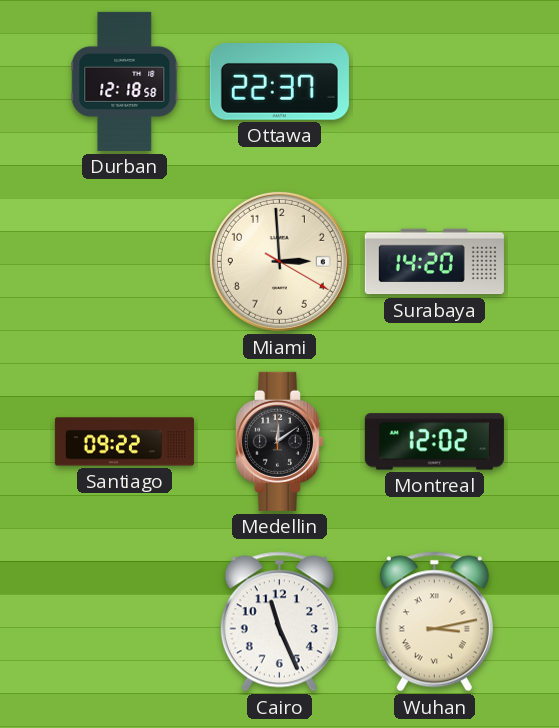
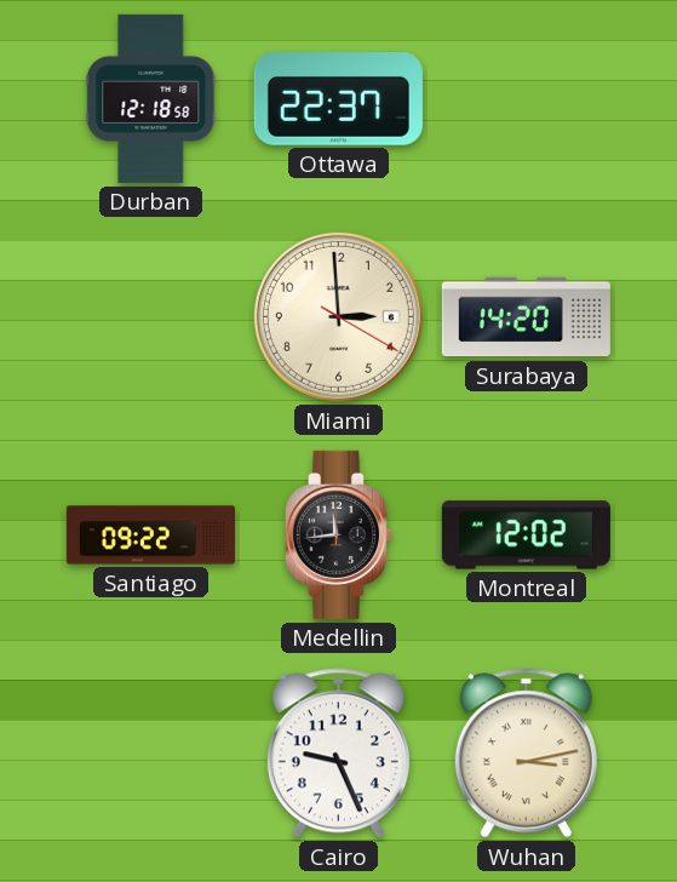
Medellin: 12:09 -> 11:44
Cairo: 11:26 -> 9:26
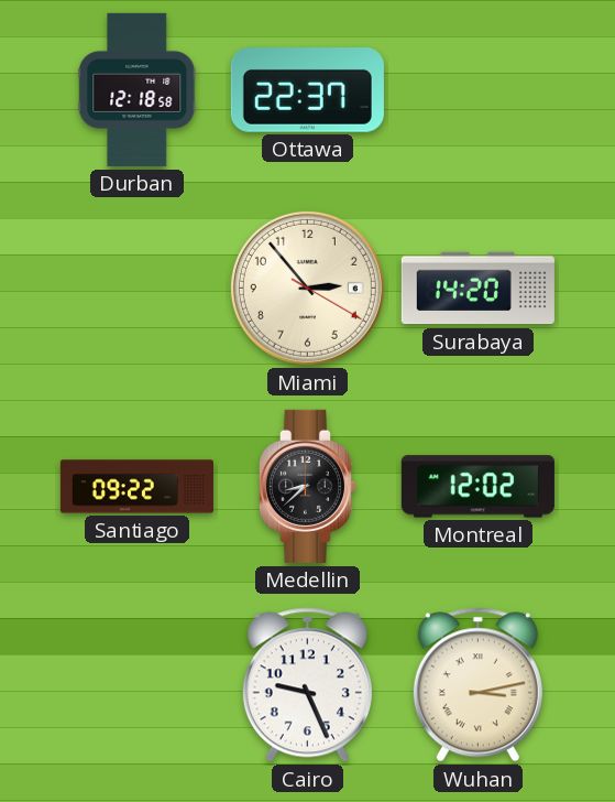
Miami: 2:59 -> 2:53
Medellin: 11:44 -> 8:38
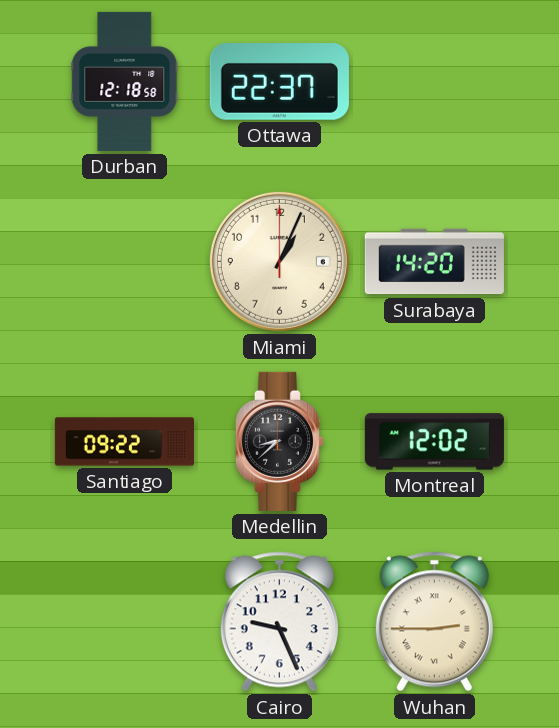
Miami: 2:53 -> 1:04
Wuhan: 3:13 -> 2:45
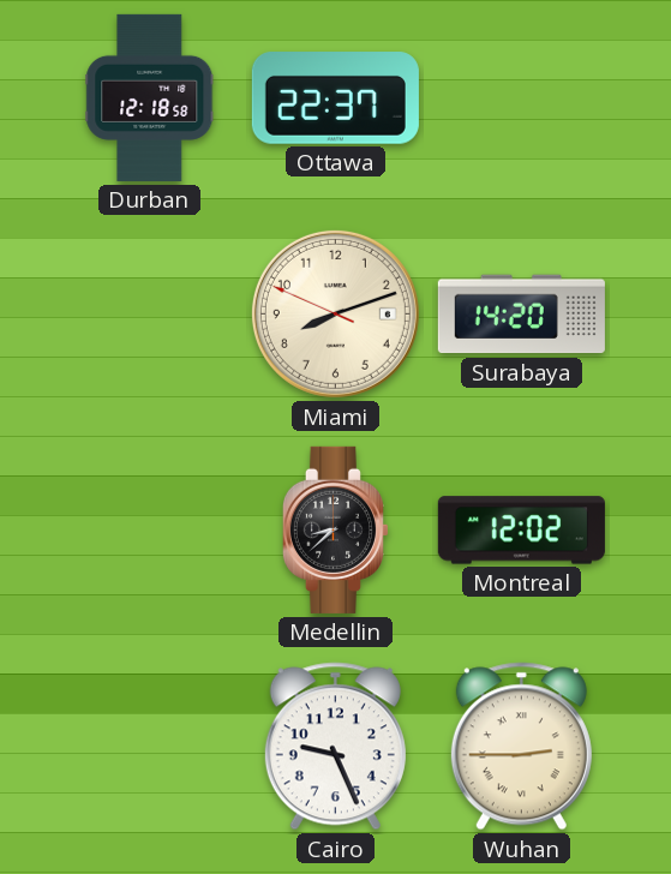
Miami: 1:04 -> 8:11
Santiago: 09:22 -> none
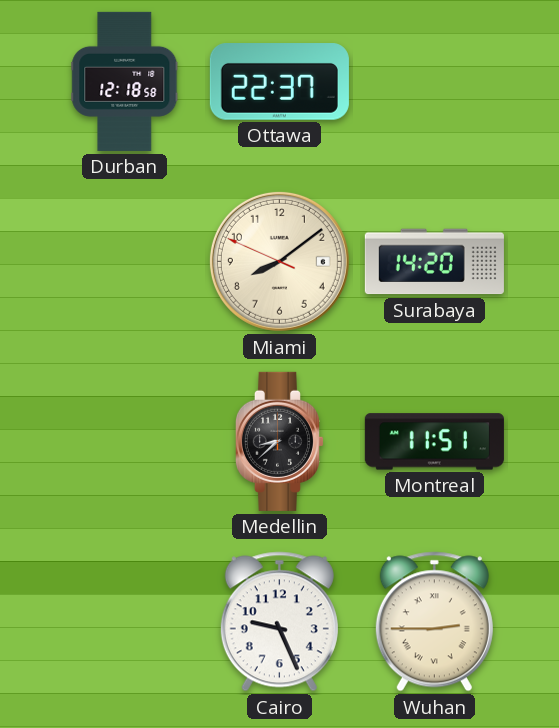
Miami: 8:11 -> 8:08
Montreal: 12:02 -> 11:51
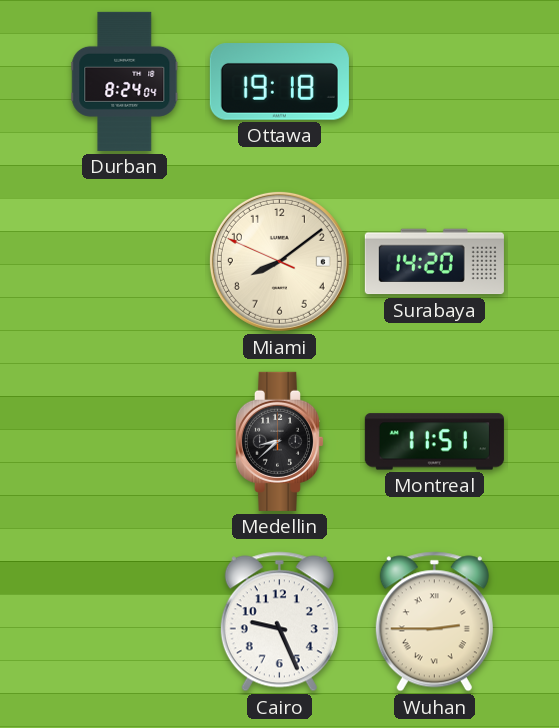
Durban: 12:18 -> 8:24
Ottawa: 22:37 -> 19:18
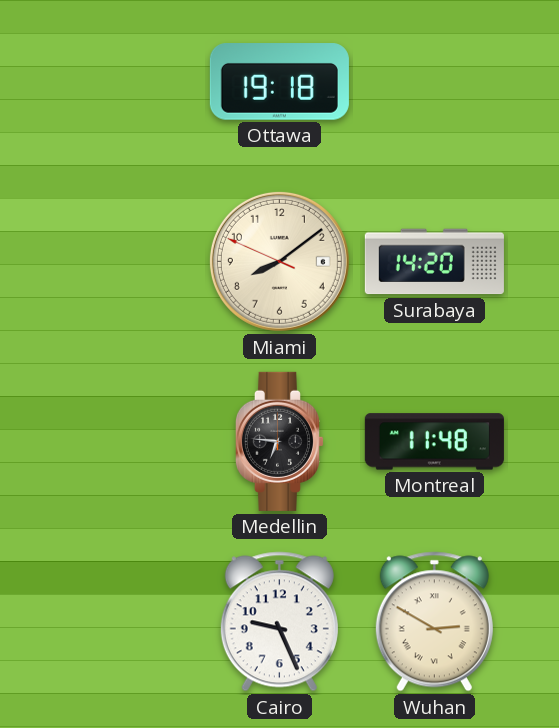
Durban: 8:24 -> none
Medellin: 8:38 -> 6:46
Montreal: 11:51 -> 11:48
Wuhan: 2:45 -> 2:50
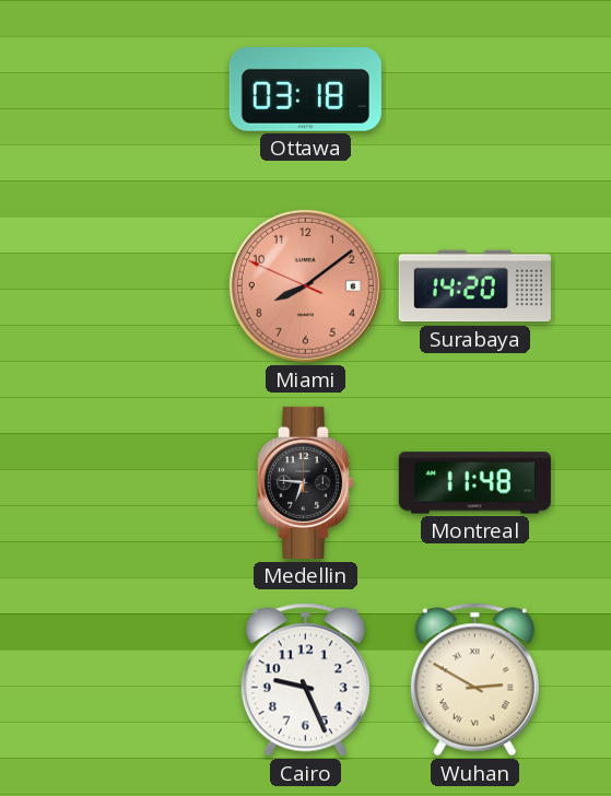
Ottawa: 19:18 -> 03:18
Miami dial: cream -> salmon
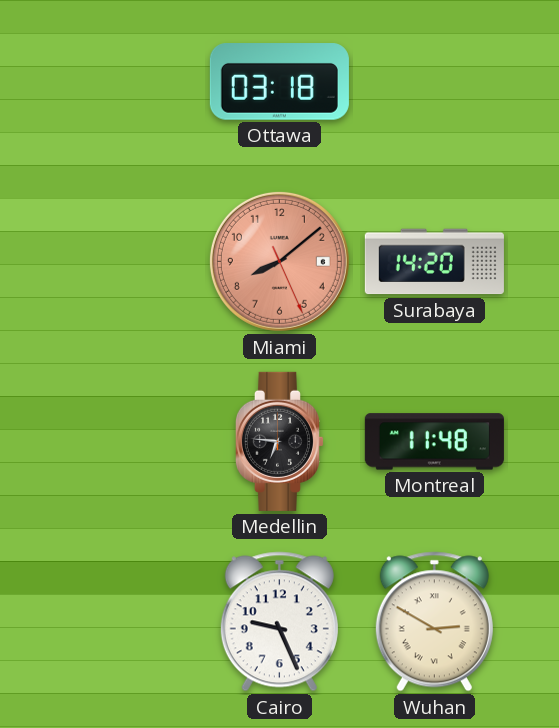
Miami: 8:08:49 -> 8:08:26
